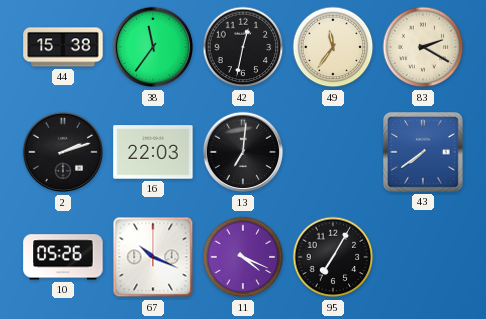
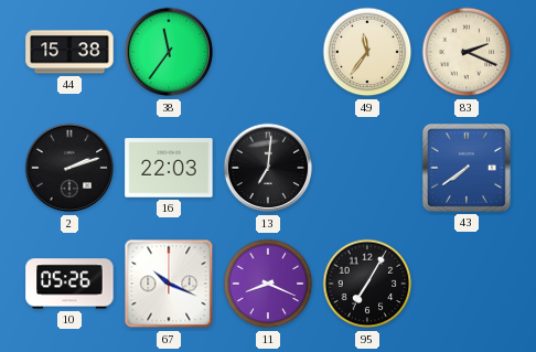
42: 12:32 -> none
83: 2:20 -> 2:19
11: 4:19 -> 8:19
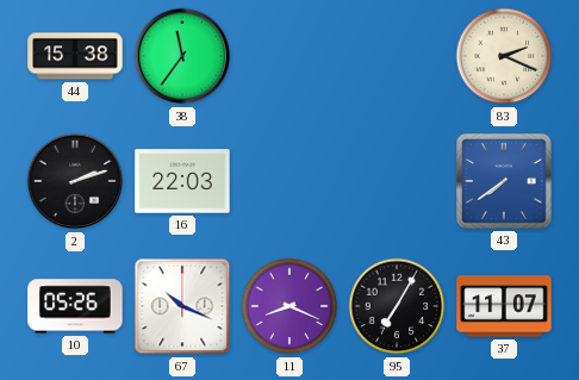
49: 11:36 -> none
13: 7:01 -> none
37: none -> 11:07
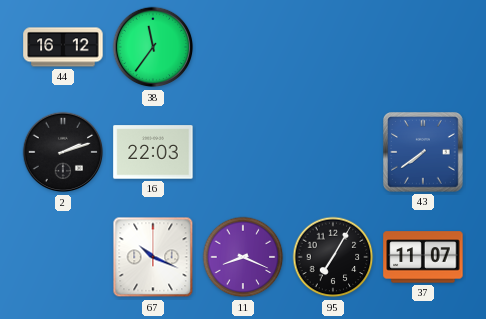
44: 15:38 -> 16:12
83: 2:19 -> none
10: 05:26 -> none
